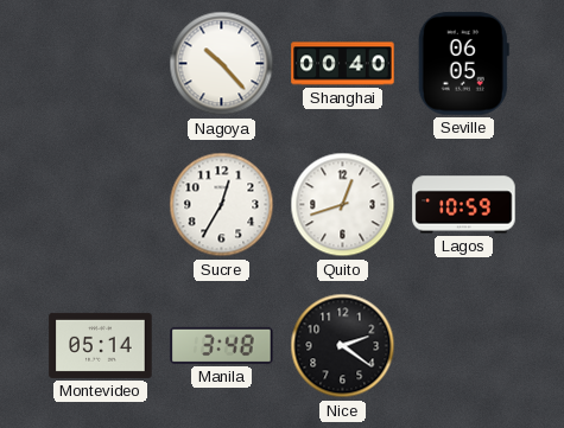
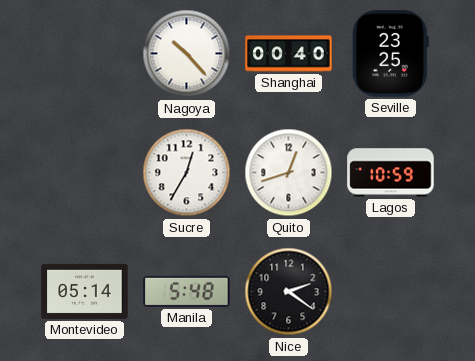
Seville: 06:05 -> 23:25
Manila: 3:48 -> 5:48
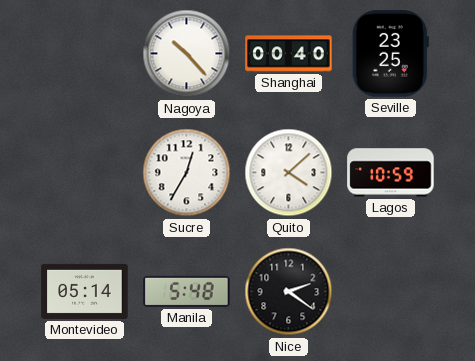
Quito: 12:42 -> 4:08
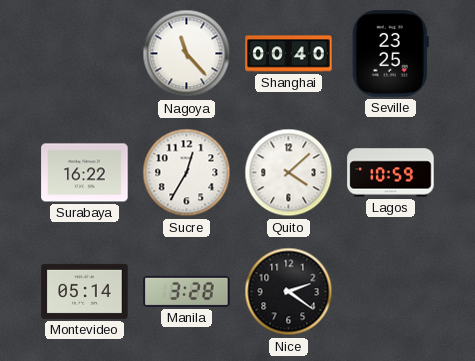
Nagoya: 10:23 -> 11:23
Surabaya: none -> 16:22
Manila: 5:48 -> 3:28
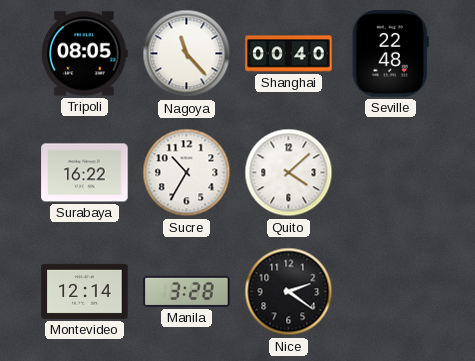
Tripoli: none -> 08:05
Seville: 23:25 -> 22:48
Sucre: 12:35 -> 10:35
Lagos: 10:59 -> none
Montevideo: 05:14 -> 12:14
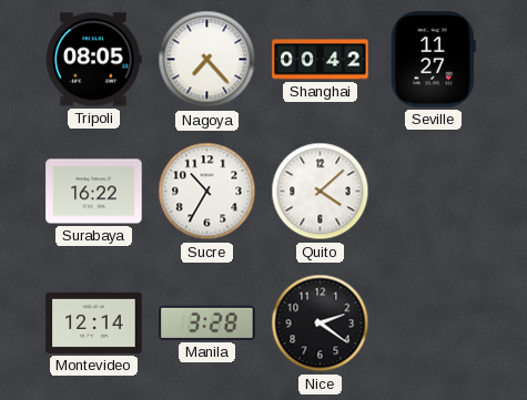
Nagoya: 11:23 -> 7:23
Shanghai: 00:40 -> 00:42
Seville: 22:48 -> 11:27
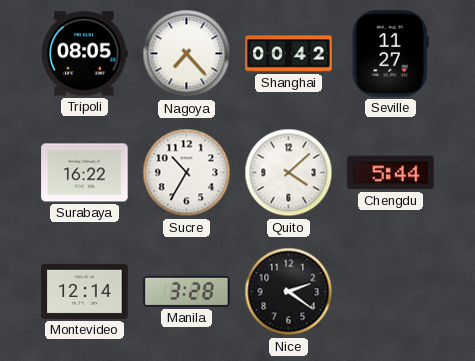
Chengdu: none -> 5:44
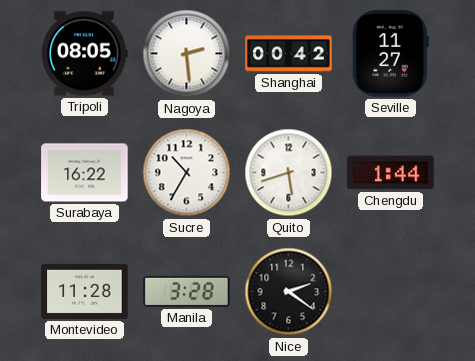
Nagoya: 7:23 -> 2:29
Quito: 4:08 -> 5:42
Chengdu: 5:44 -> 1:44
Montevideo: 12:14 -> 11:28
